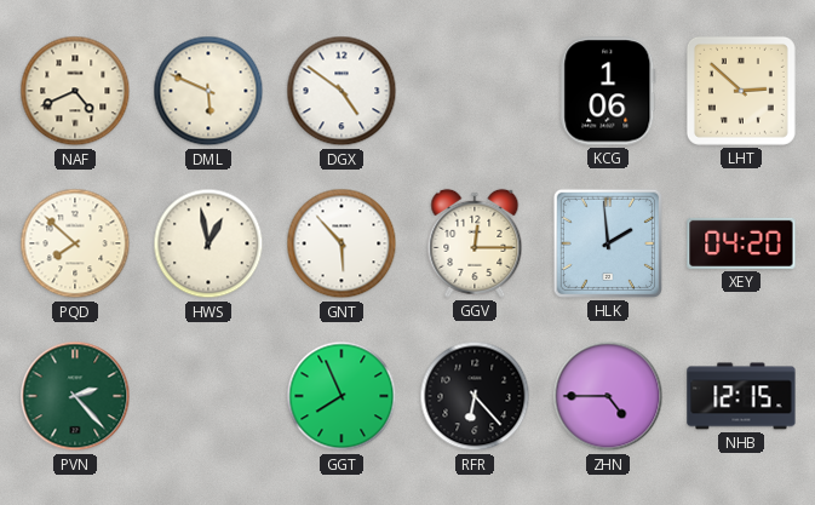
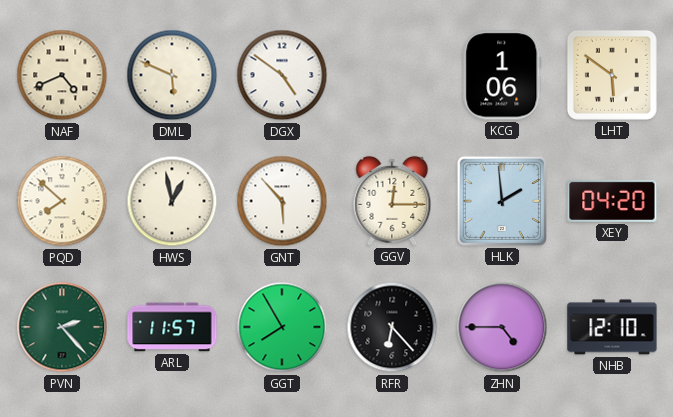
LHT: 2:52 -> 5:51
ARL: none -> 11:57
GGT: 7:56 -> 7:55
NHB: 12:15 -> 12:10
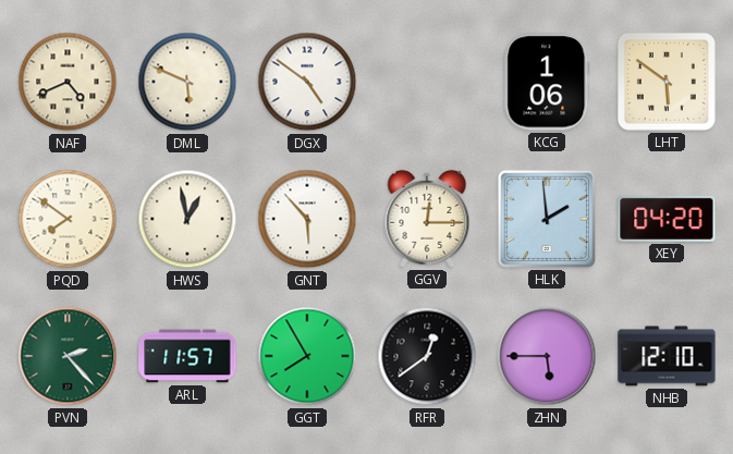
PQD: 7:52 -> 7:51
RFR: 6:23 -> 12:39
ZHN: 4:45 -> 5:45
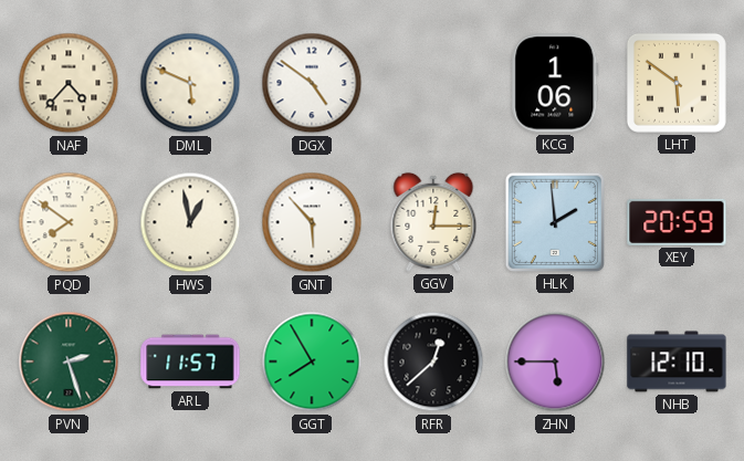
NAF: 4:41 -> 4:37
XEY: 04:20 -> 20:59
PVN: 2:23 -> 2:27
RFR: 12:39 -> 12:38
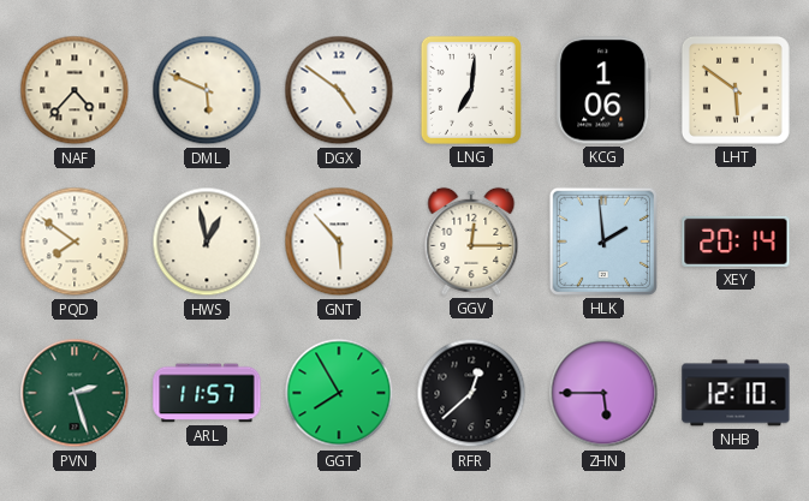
LNG: none -> 7:01
XEY: 20:59 -> 20:14
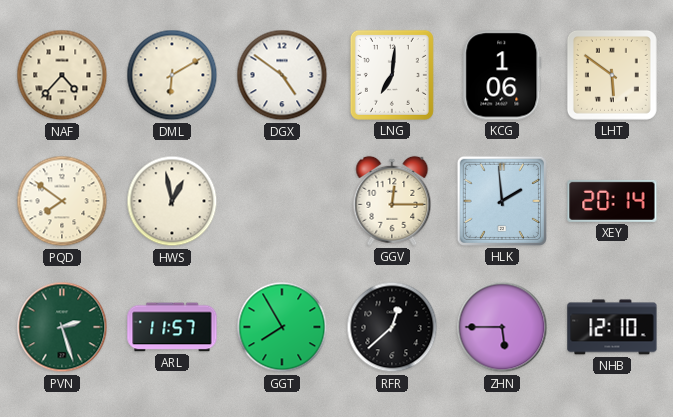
DML: 5:49 -> 6:10
GNT: 5:53 -> none
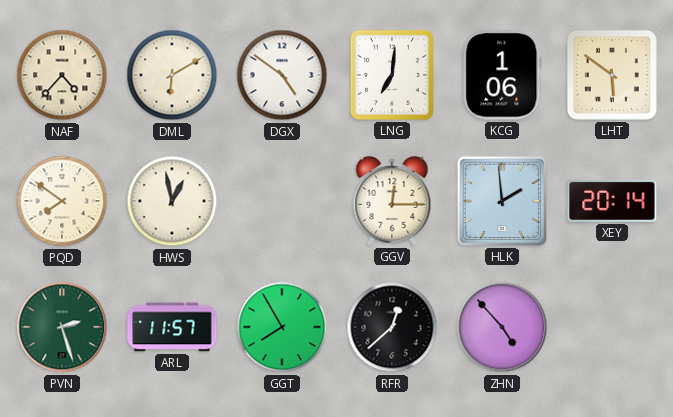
ZHN: 5:45 -> 4:53
NHB: 12:10 -> none
